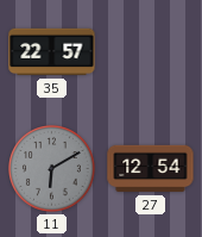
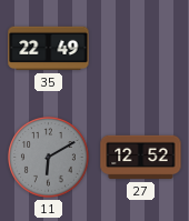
35: 22:57 -> 22:49
27: 12:54 -> 12:52
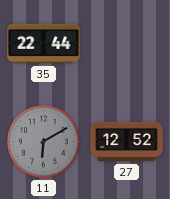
35: 22:49 -> 22:44
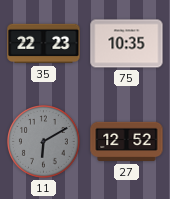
35: 22:44 -> 22:23
75: none -> 10:35
